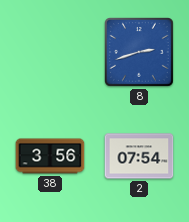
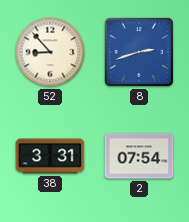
52: none -> 8:53
38: 3:56 -> 3:31
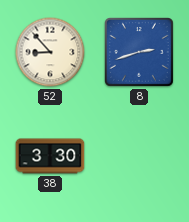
38: 3:31 -> 3:30
2: 07:54 -> none
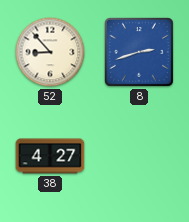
38: 3:30 -> 4:27
